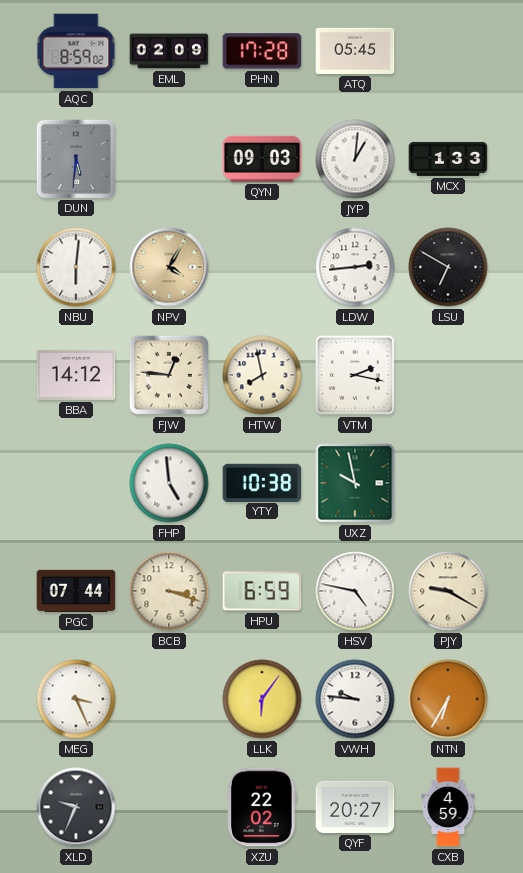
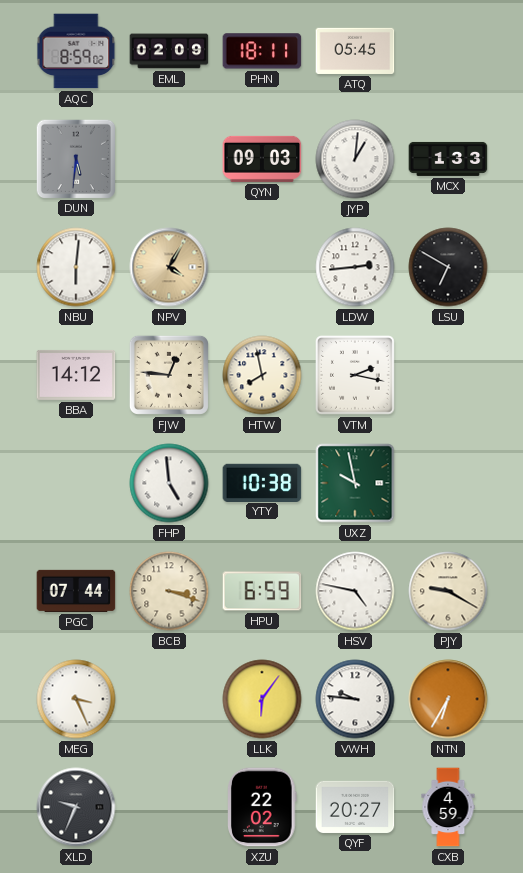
PHN: 17:28 -> 18:11
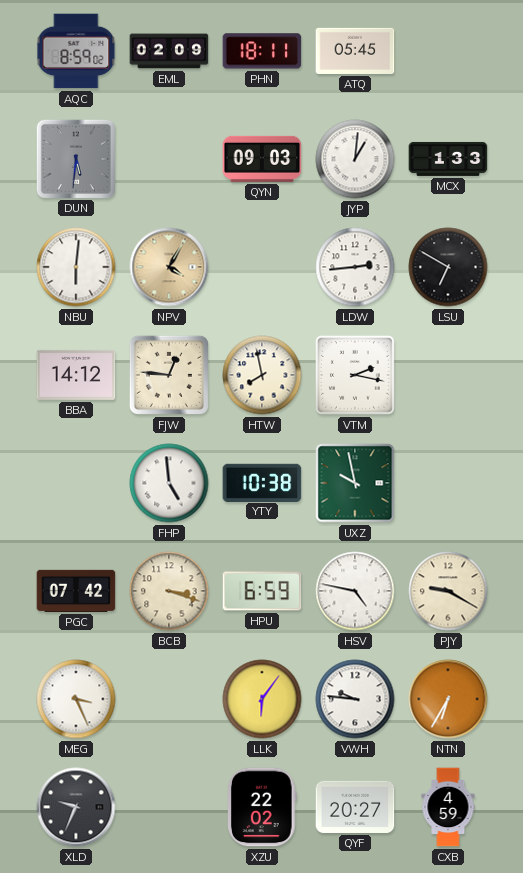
PGC: 07:44 -> 07:42
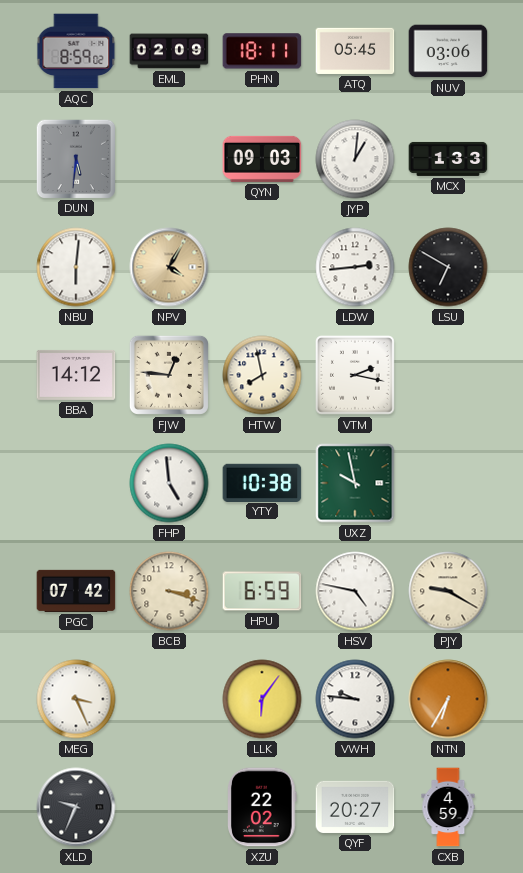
NUV: none -> 03:06
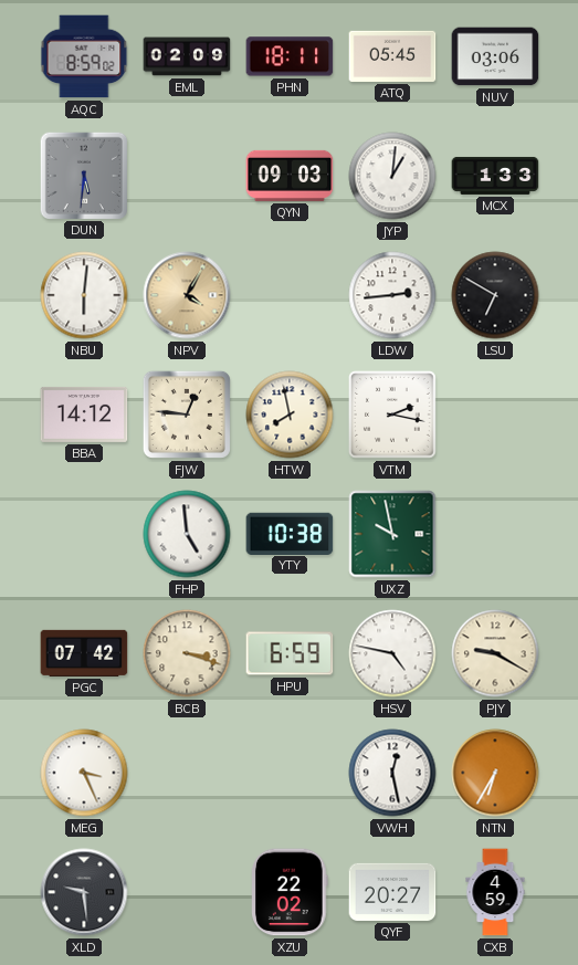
LLK: 6:06 -> none
VWH: 9:46 -> 12:28
XLD: 9:34 -> 9:29
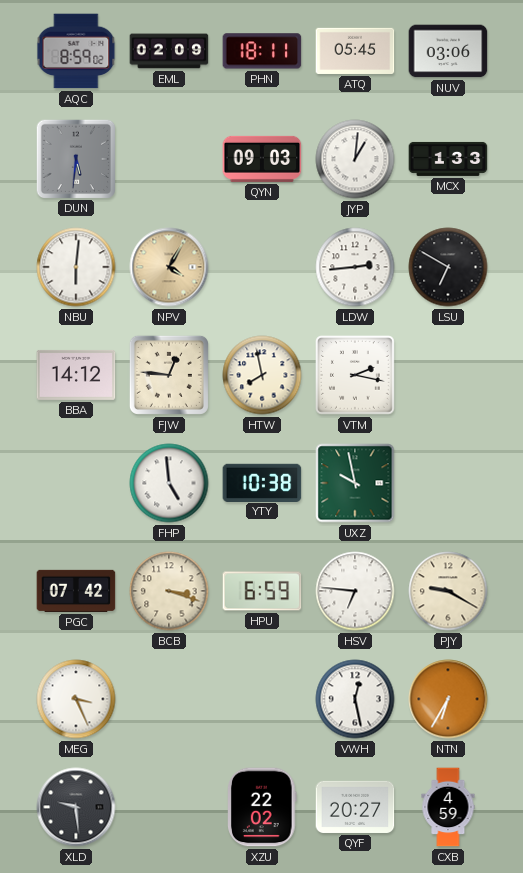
HSV: 4:47 -> 6:46
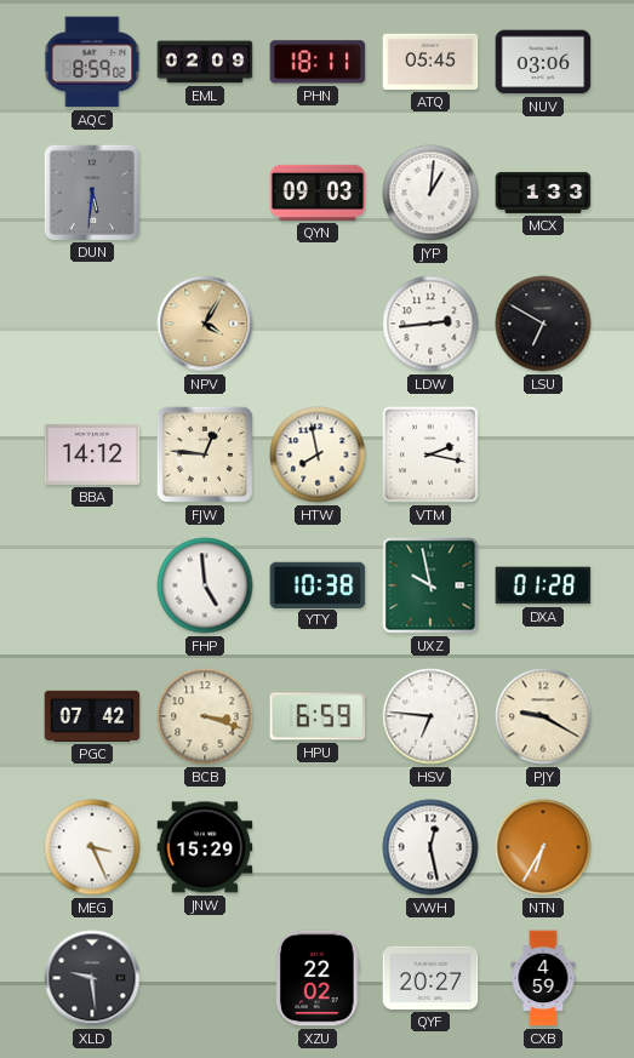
NBU: 6:01 -> none
DXA: none -> 01:28
JNW: none -> 15:29
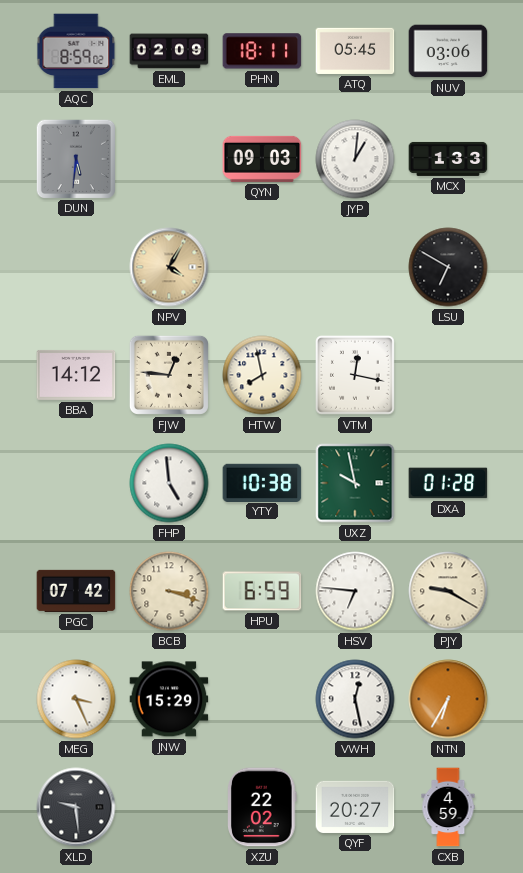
LDW: 2:44 -> none
VTM: 2:17 -> 12:17
